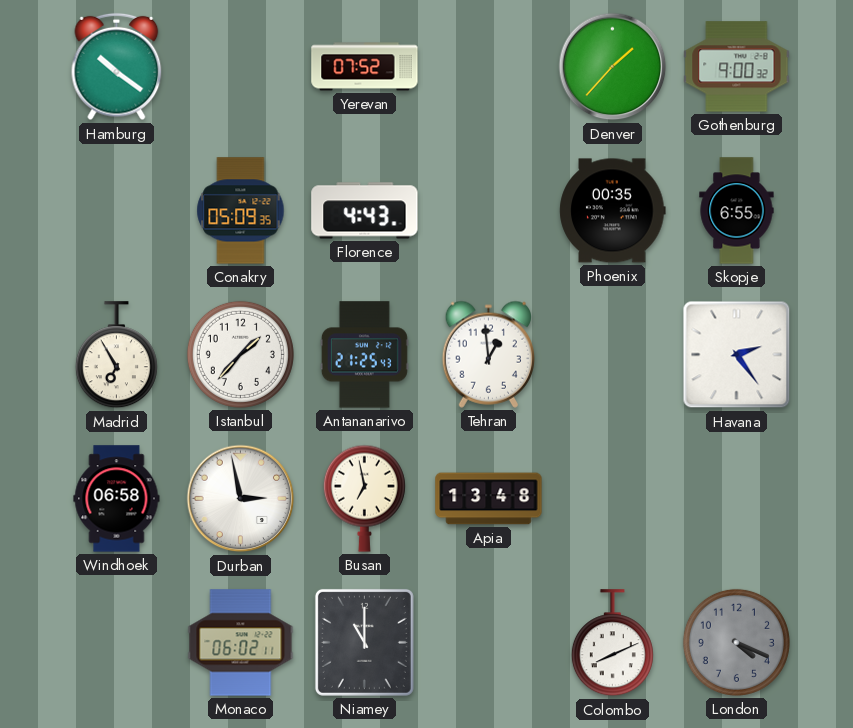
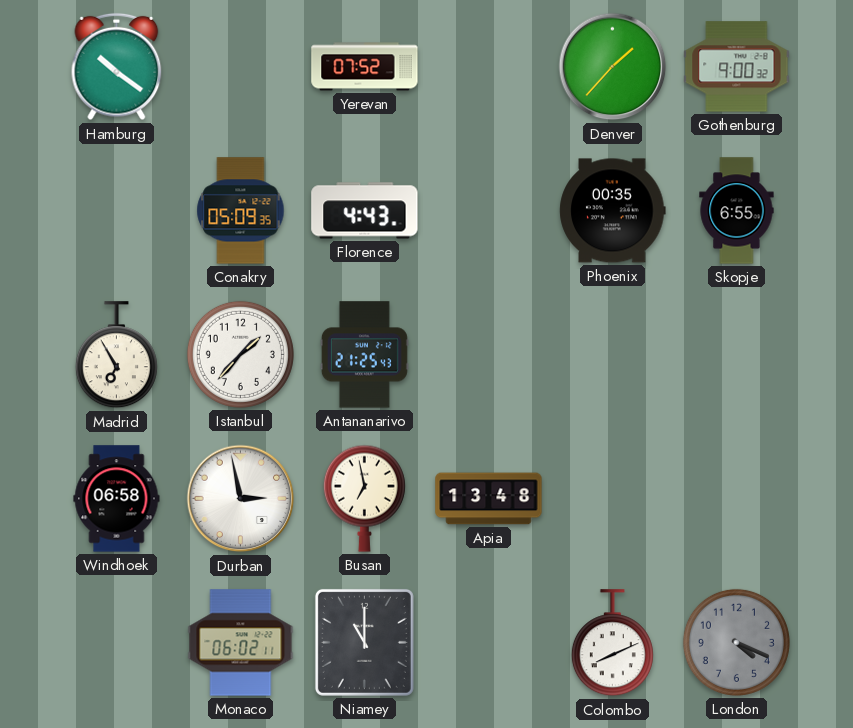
Tehran: 12:59 -> none
Havana: 2:24 -> none
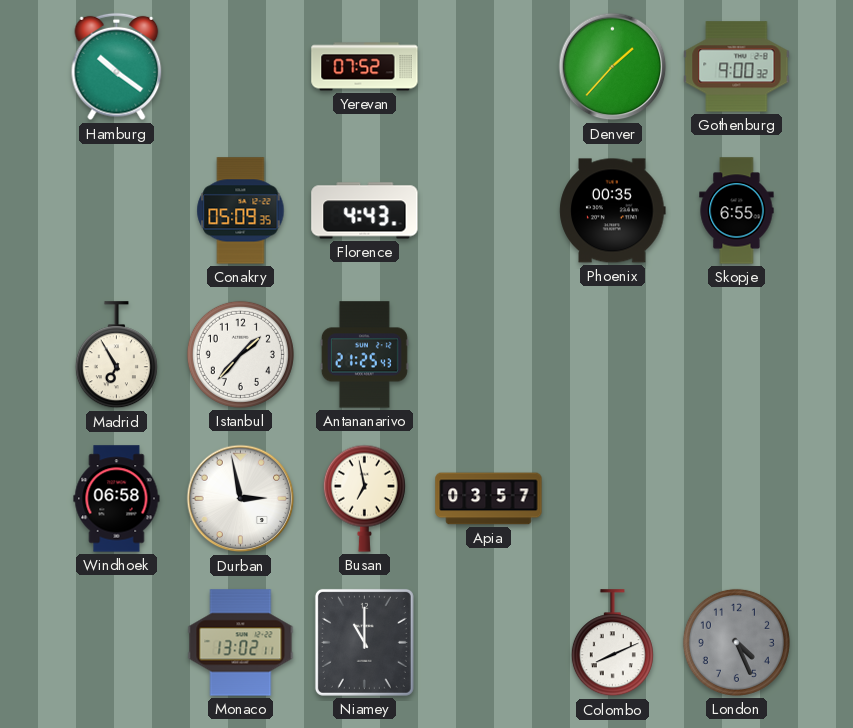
Apia: 13:48 -> 03:57
Monaco: 06:02 -> 13:02
London: 4:19 -> 4:26
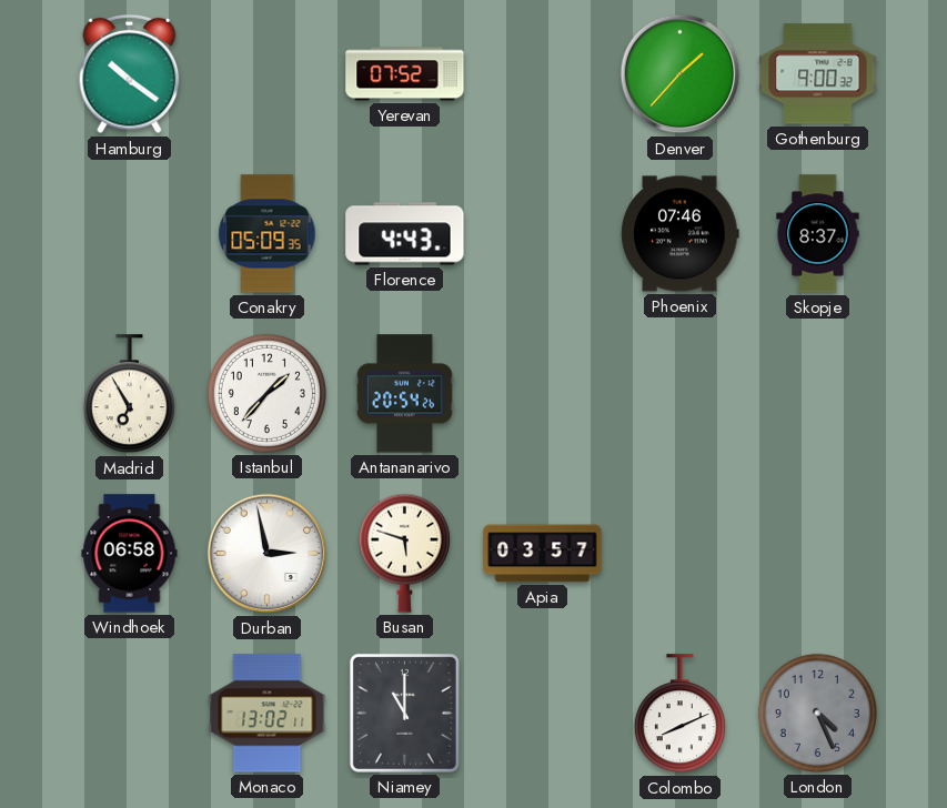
Phoenix: 00:35 -> 07:46
Skopje: 6:55 -> 8:37
Antananarivo: 21:25 -> 20:54
Busan: 6:58 -> 5:48
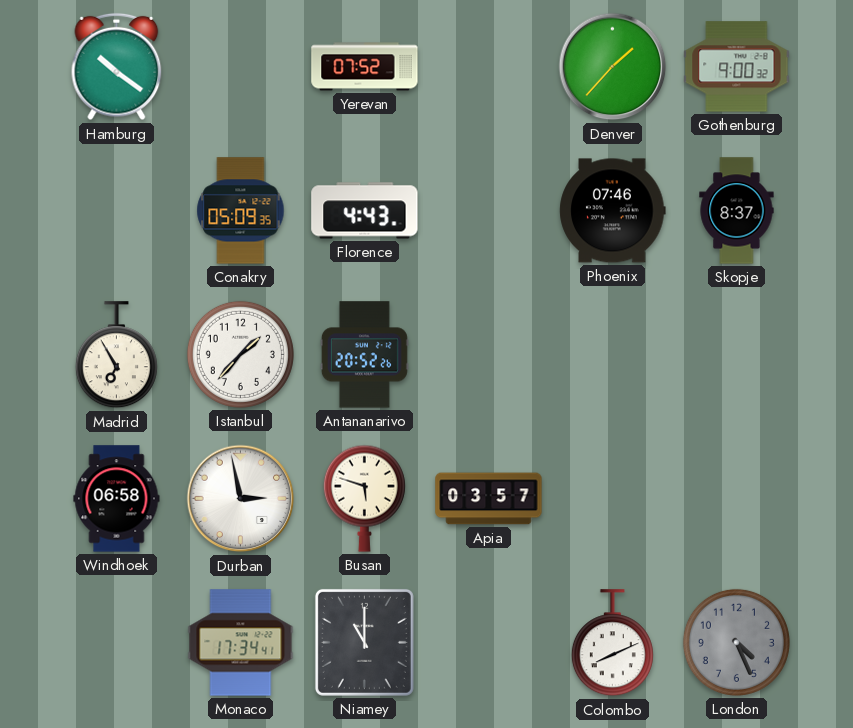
Antananarivo: 20:54 -> 20:52
Monaco: 13:02 -> 17:34
